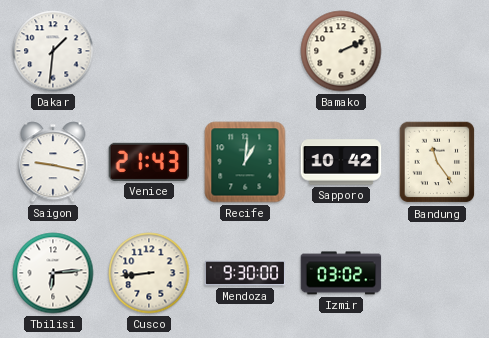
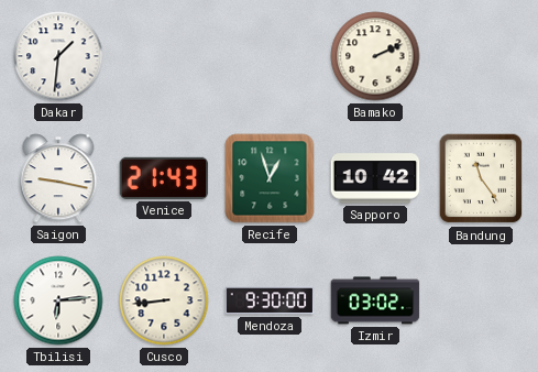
Recife: 1:01 -> 12:57
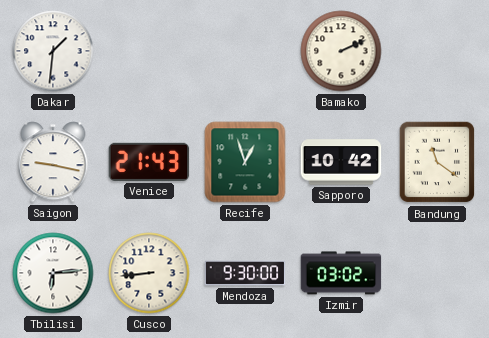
Bandung: 11:24 -> 11:21
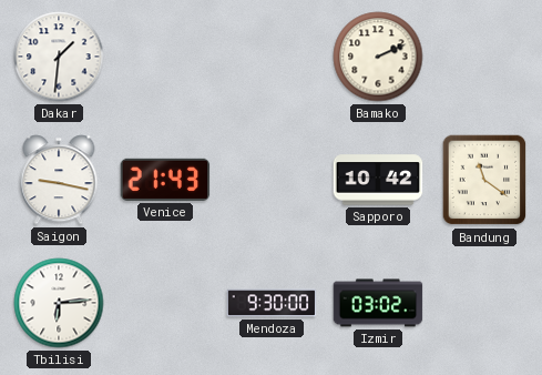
Recife: 12:57 -> none
Cusco: 8:44 -> none
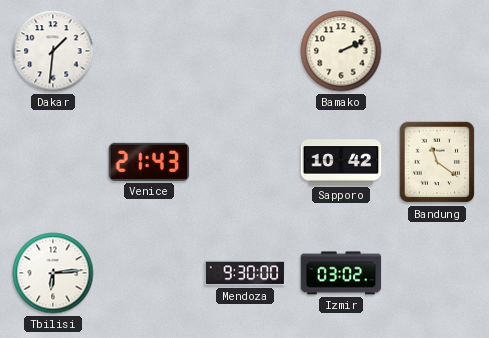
Saigon: 9:17 -> none
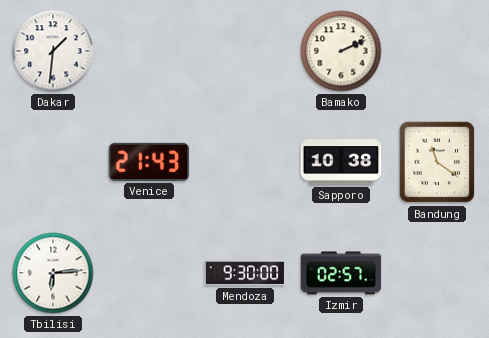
Sapporo: 10:42 -> 10:38
Izmir: 03:02 -> 02:57
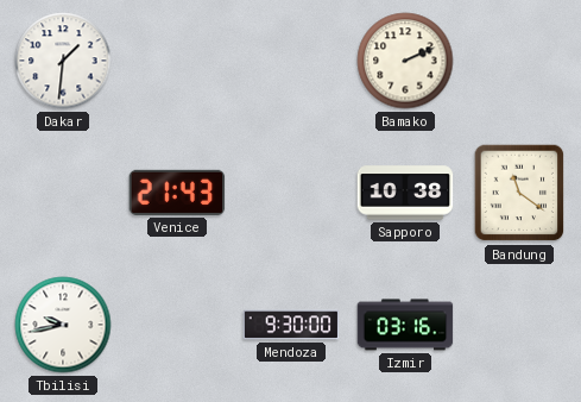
Tbilisi: 6:14 -> 9:43
Izmir: 02:57 -> 03:16
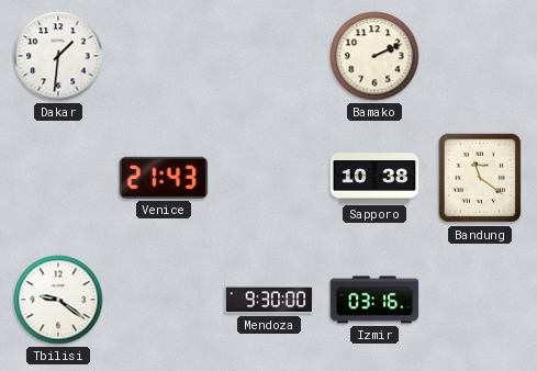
Tbilisi: 9:43 -> 9:21
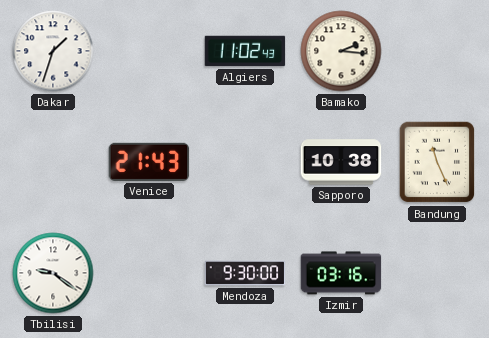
Dakar: 1:31 -> 1:33
Algiers: none -> 11:02
Bamako: 2:11 -> 2:16
Bandung: 11:21 -> 11:26
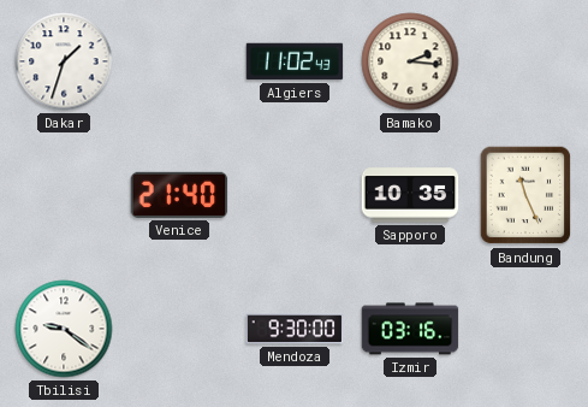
Venice: 21:43 -> 21:40
Sapporo: 10:38 -> 10:35
